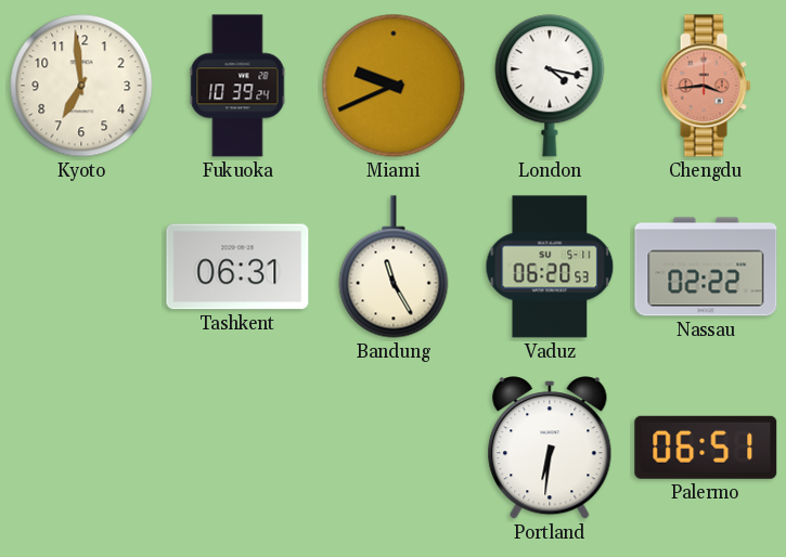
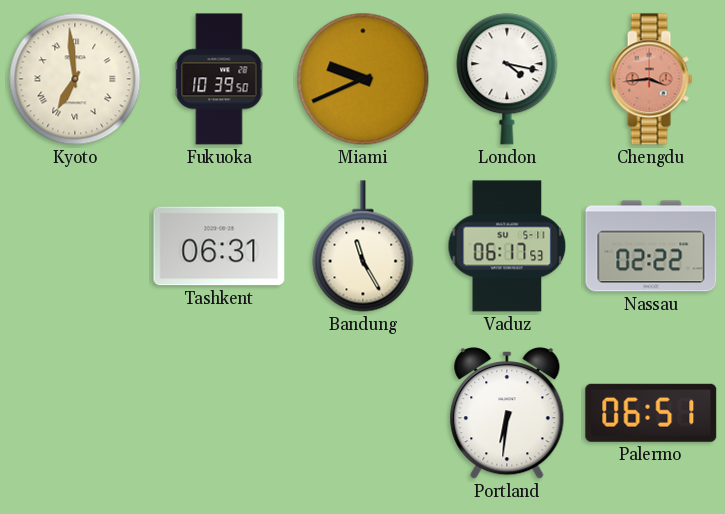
Kyoto numerals: Arabic -> Roman
Fukuoka: 10:39:24 -> 10:39:50
Vaduz: 06:20 -> 06:17
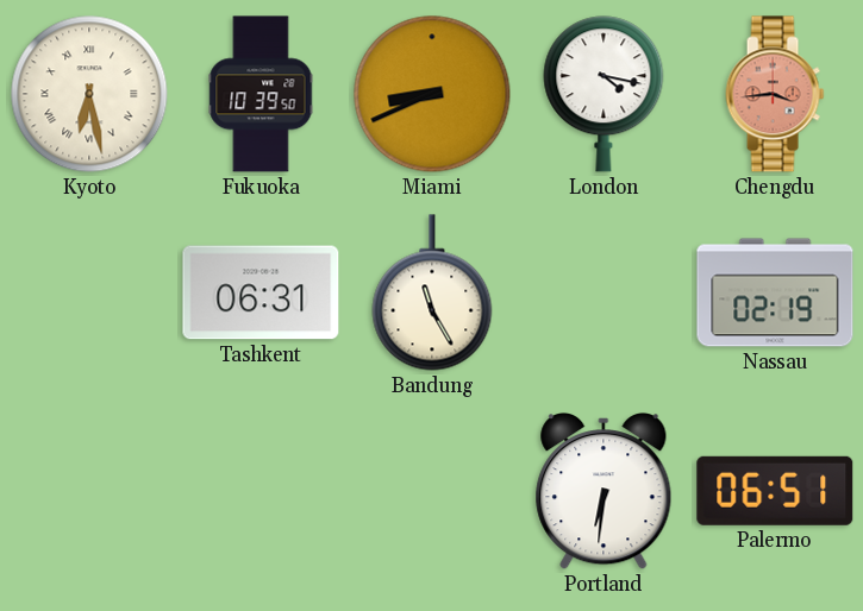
Kyoto: 6:59 -> 6:28
Miami: 9:41 -> 8:41
Vaduz: 06:17 -> none
Nassau: 02:22 -> 02:19
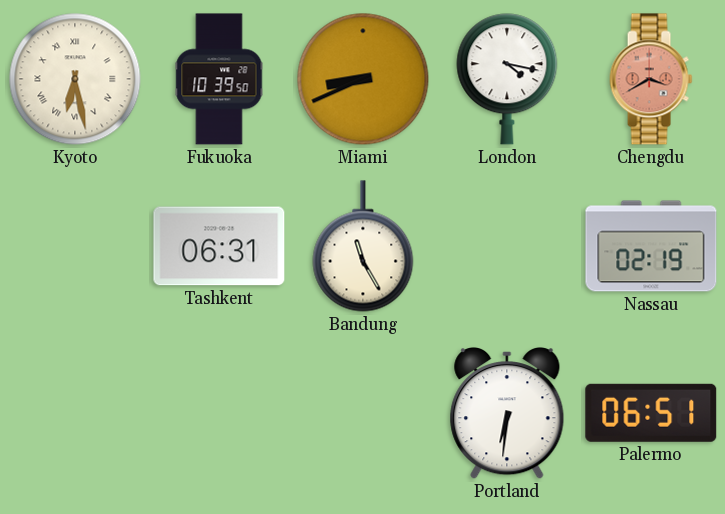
Chengdu: 3:44 -> 3:40
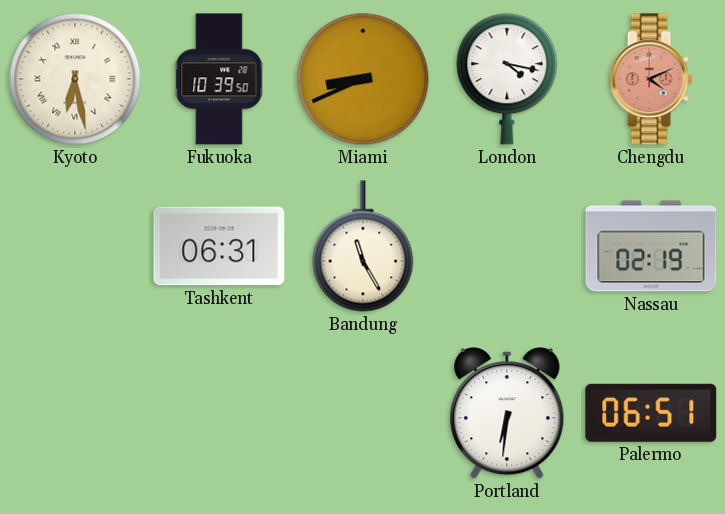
Chengdu: 3:40 -> 4:11
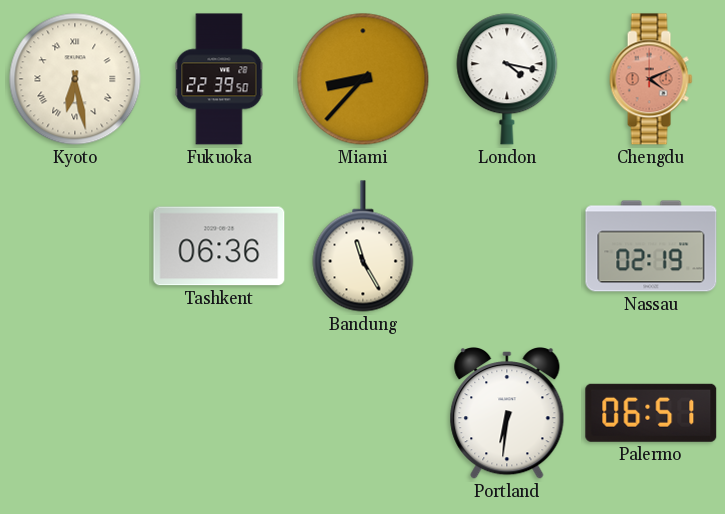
Fukuoka: 10:39 -> 22:39
Miami: 8:41 -> 8:37
Tashkent: 06:31 -> 06:36
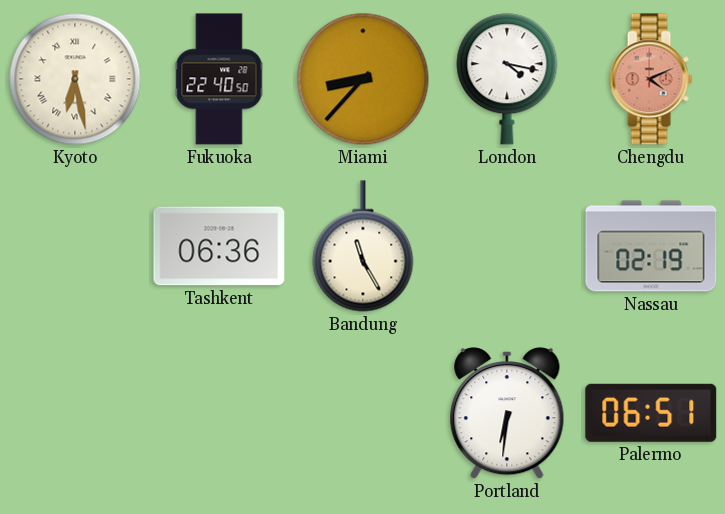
Fukuoka: 22:39 -> 22:40
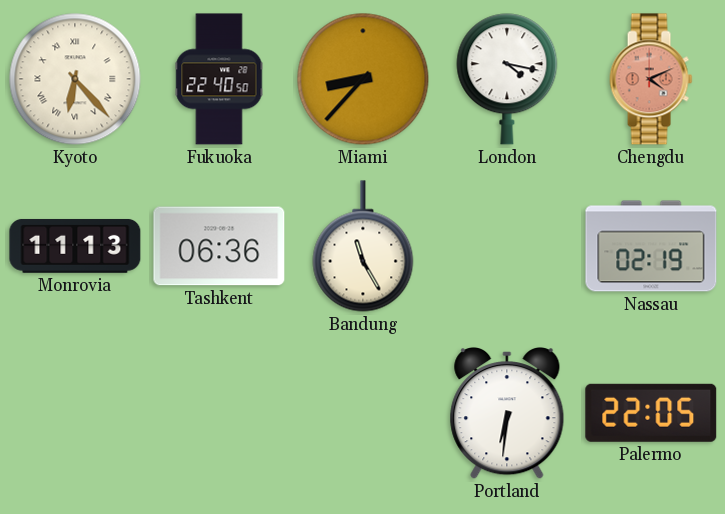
Kyoto: 6:28 -> 6:23
Monrovia: none -> 11:13
Palermo: 06:51 -> 22:05
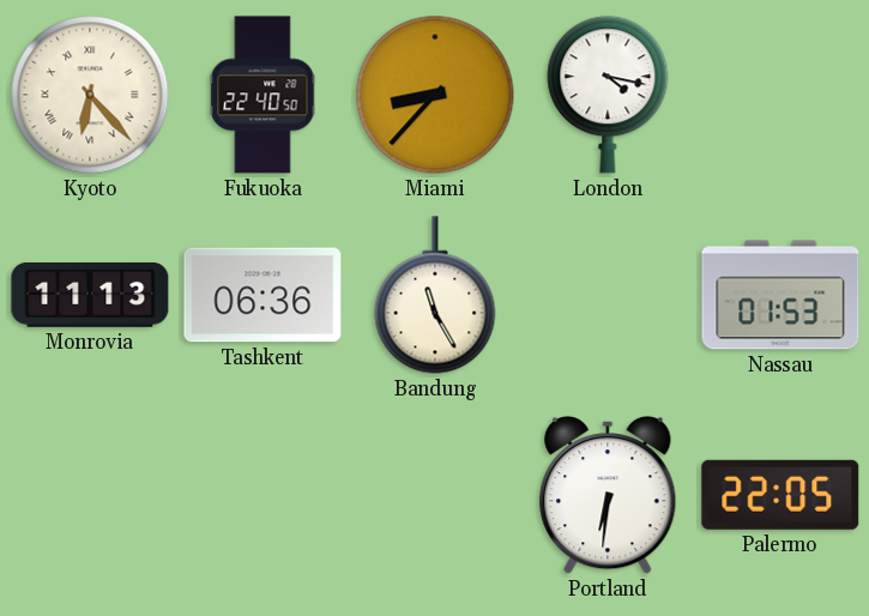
Chengdu: 4:11 -> none
Nassau: 02:19 -> 01:53
